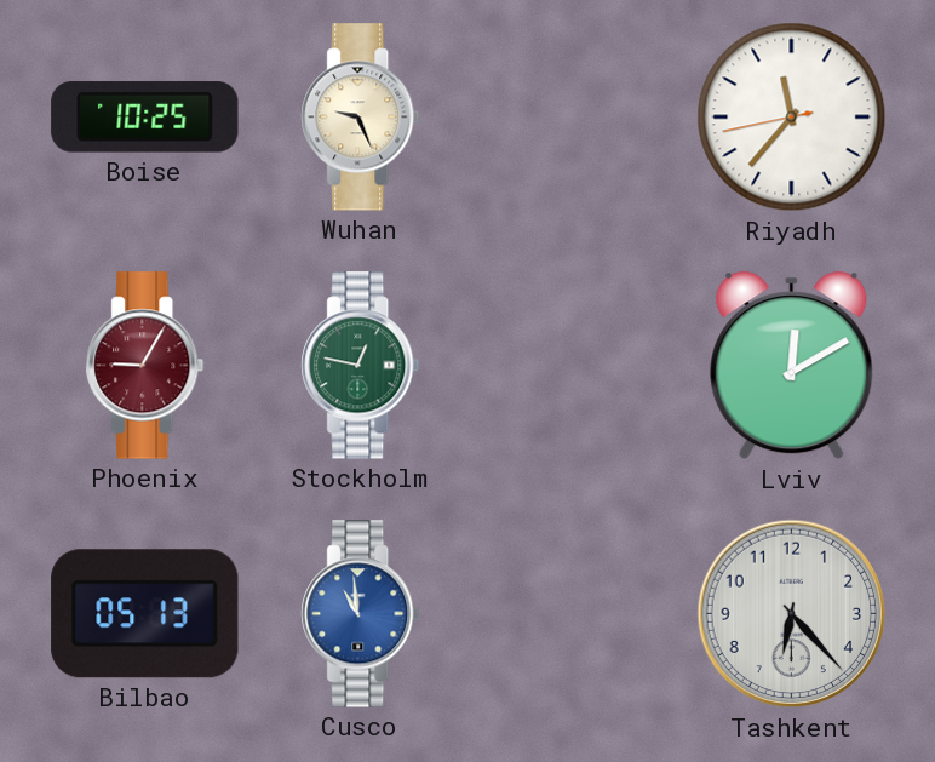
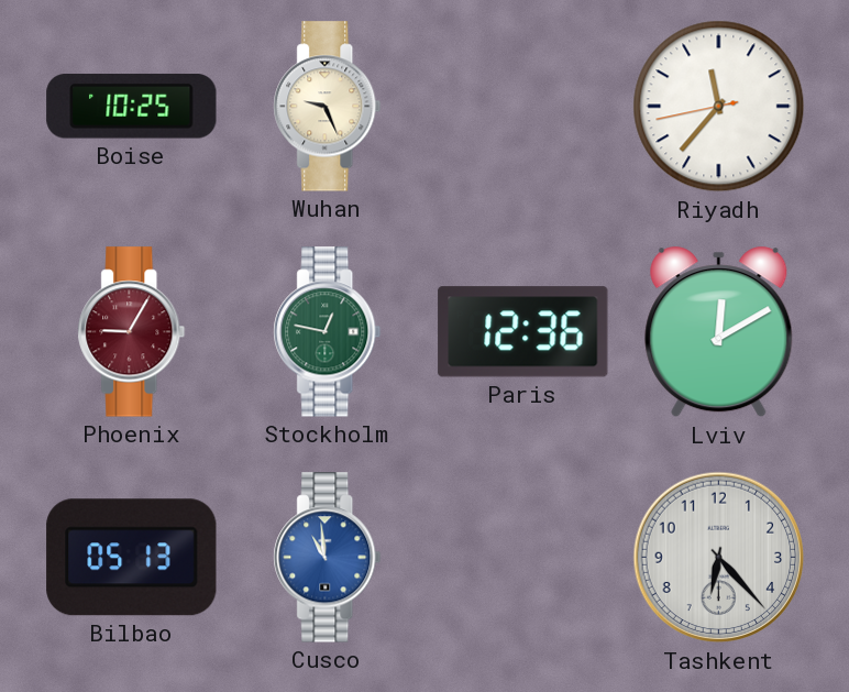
Paris: none -> 12:36
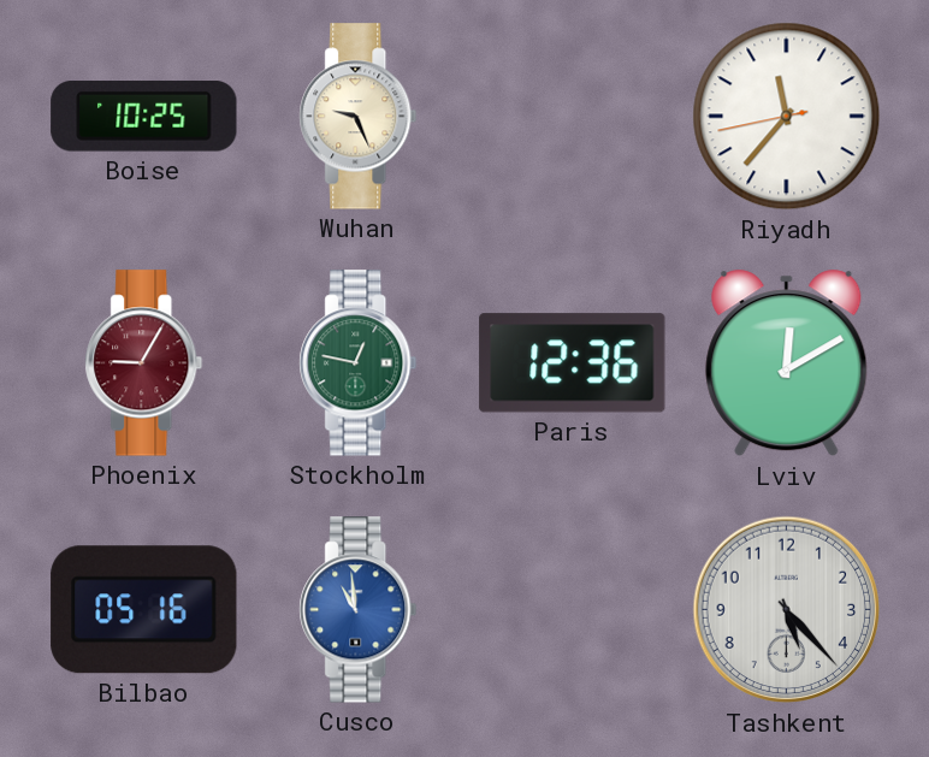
Bilbao: 05:13 -> 05:16
Tashkent: 6:23 -> 5:23
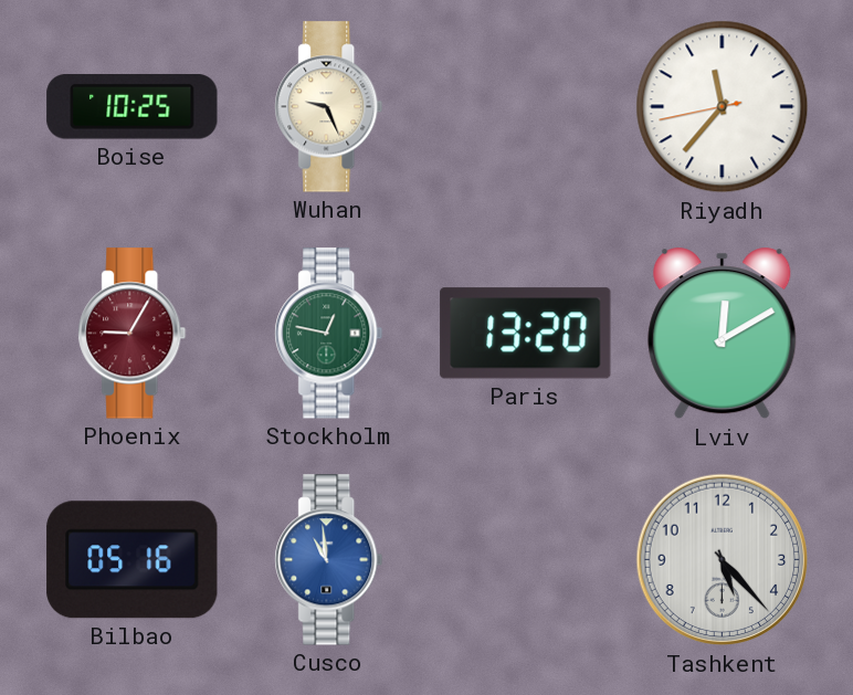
Paris: 12:36 -> 13:20
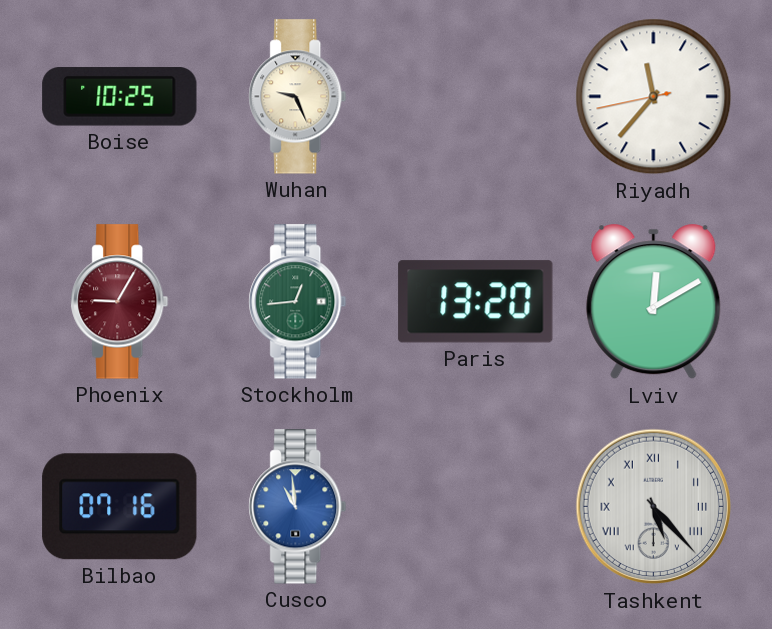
Stockholm: 12:47 -> 12:44
Bilbao: 05:16 -> 07:16
Tashkent numerals: Arabic -> Roman
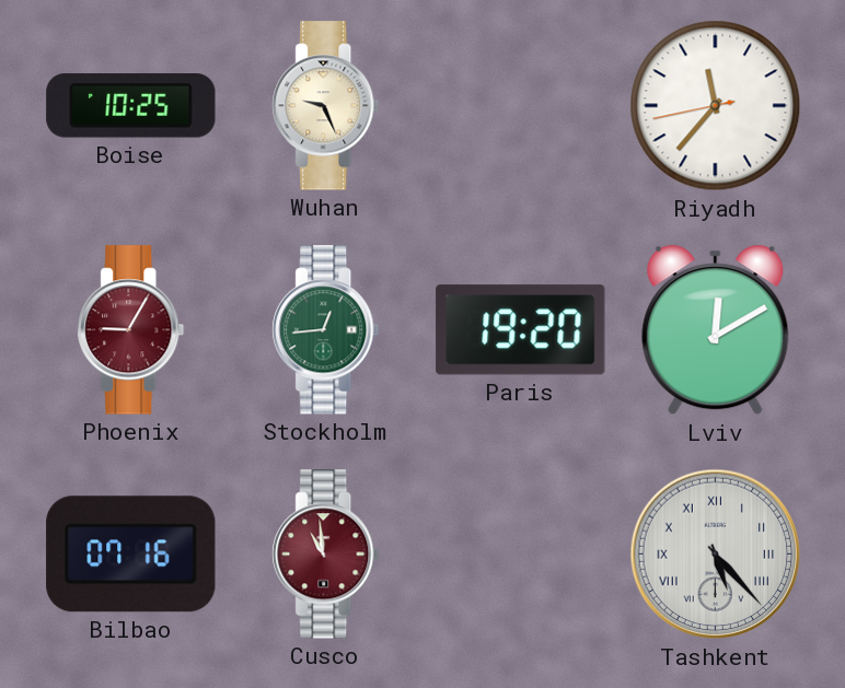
Paris: 13:20 -> 19:20
Cusco dial: blue -> burgundy
